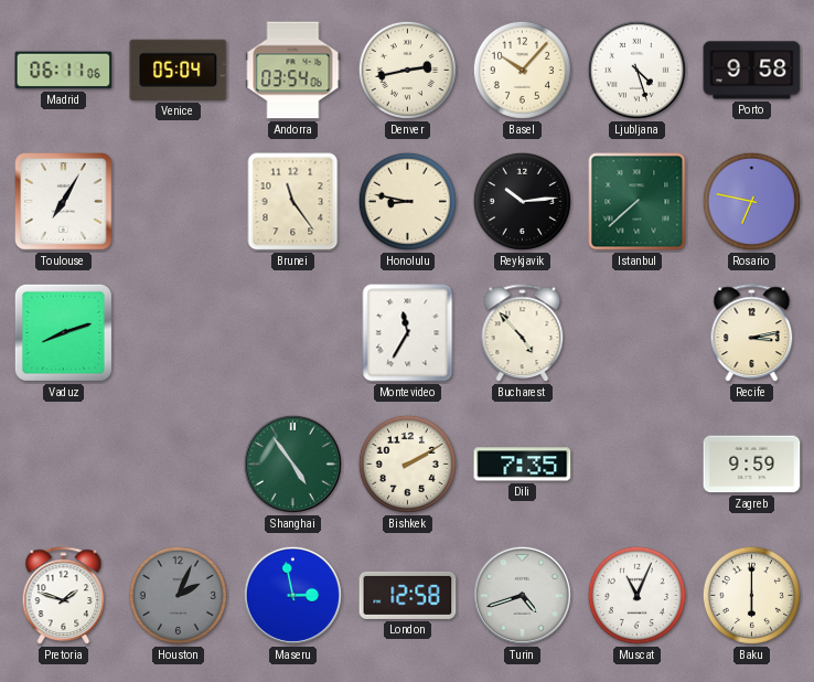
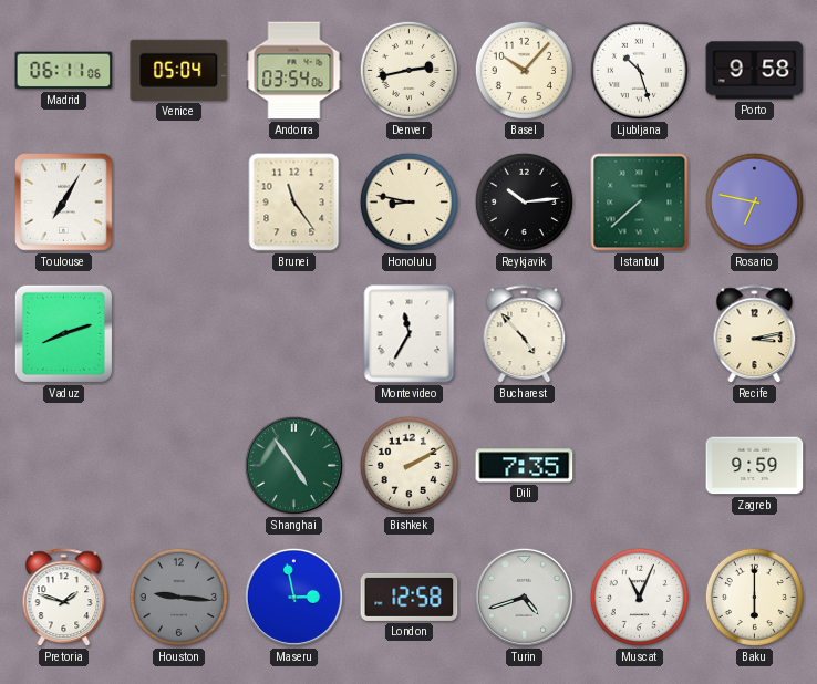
Ljubljana: 4:27 -> 10:27
Houston: 2:04 -> 9:16
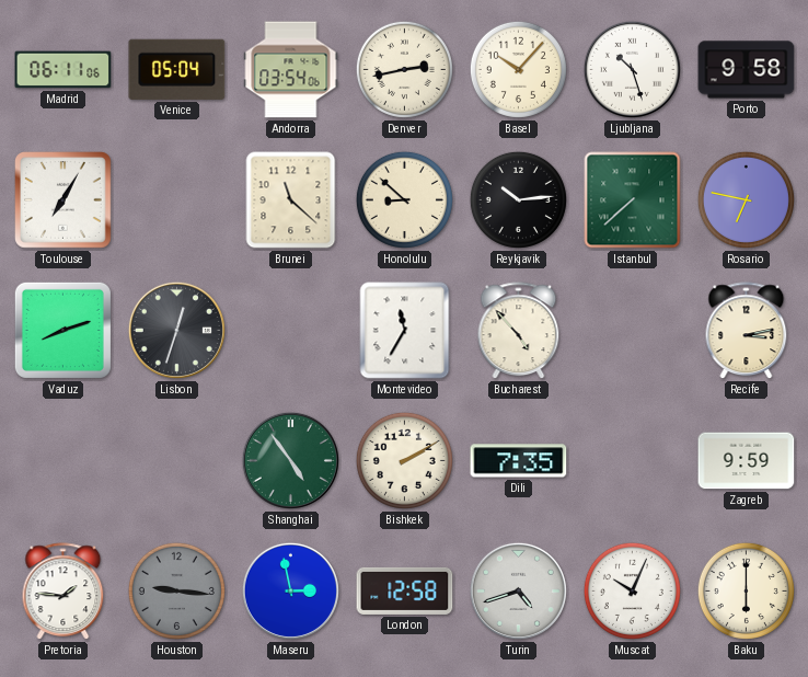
Brunei: 11:24 -> 11:22
Honolulu: 8:47 -> 8:52
Lisbon: none -> 12:33
Pretoria: 1:48 -> 1:46
Muscat: 11:04 -> 10:04
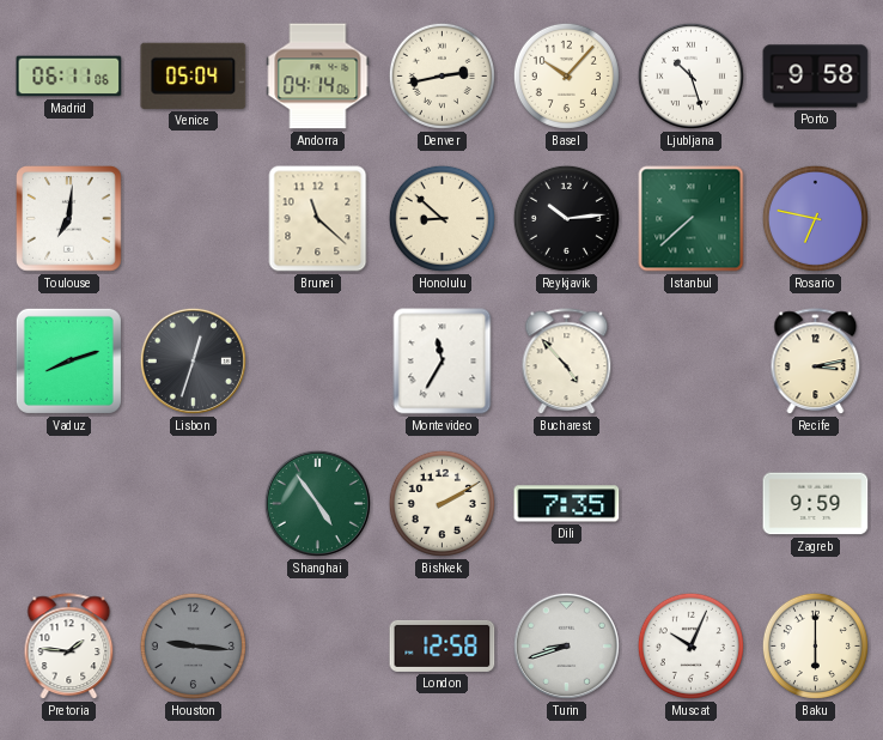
Andorra: 03:54 -> 04:14
Toulouse: 7:05 -> 7:01
Maseru: 2:58 -> none
Turin: 4:42 -> 8:42
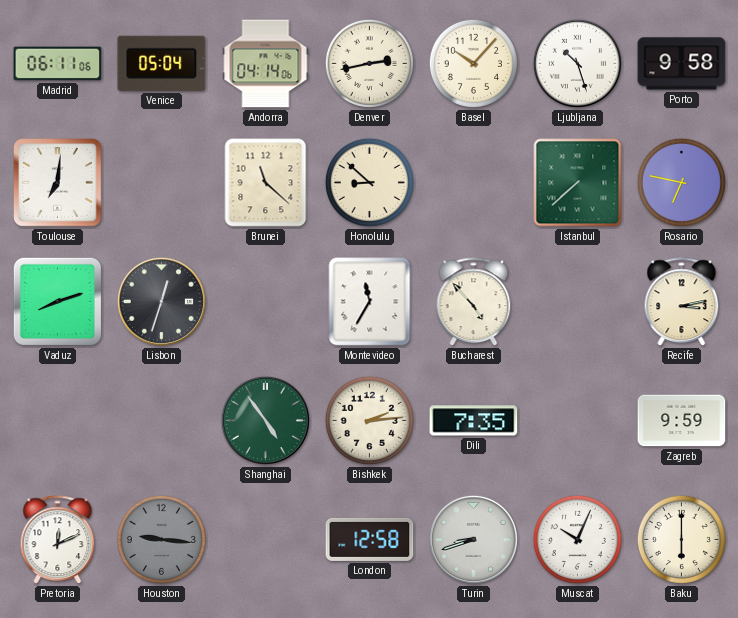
Reykjavik: 10:14 -> none
Bishkek: 2:10 -> 2:14
Pretoria: 1:46 -> 12:11
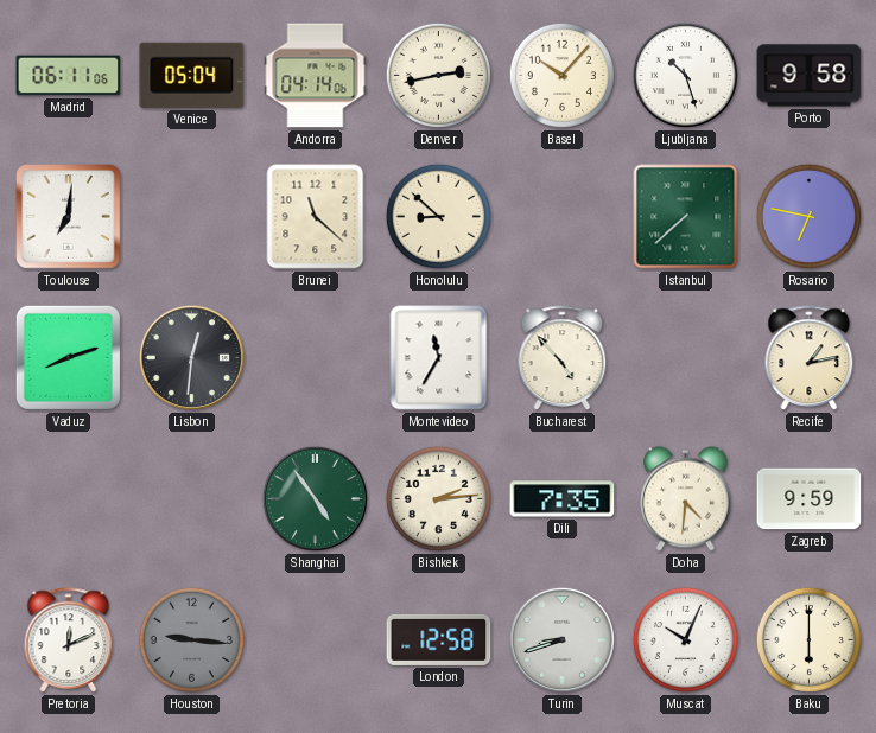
Lisbon: 12:33 -> 12:31
Recife: 3:13 -> 1:13
Doha: none -> 4:31
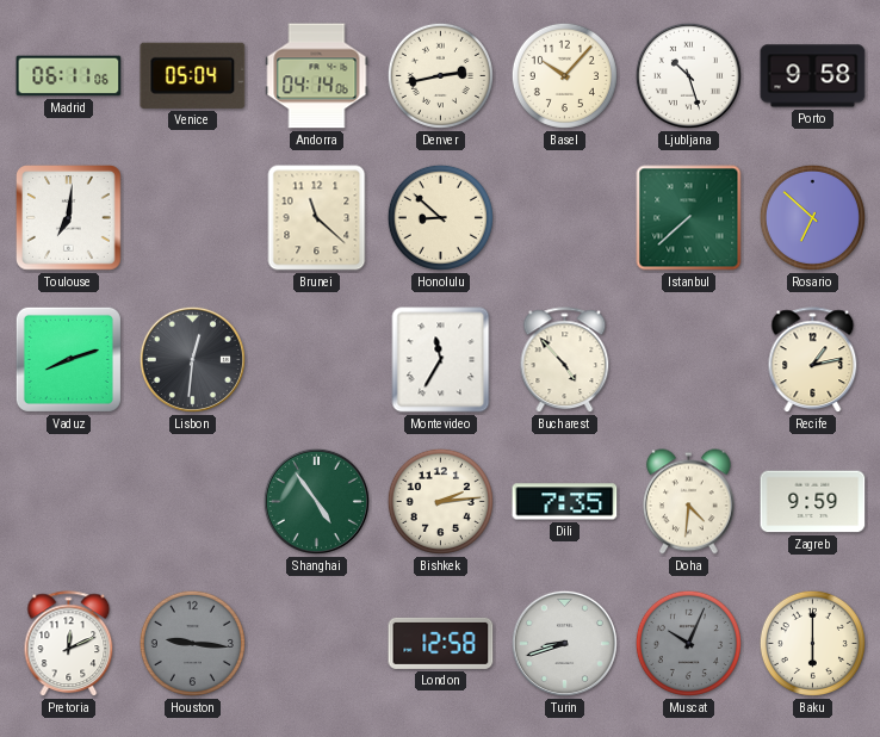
Rosario: 6:47 -> 6:52
Muscat dial: white -> grey
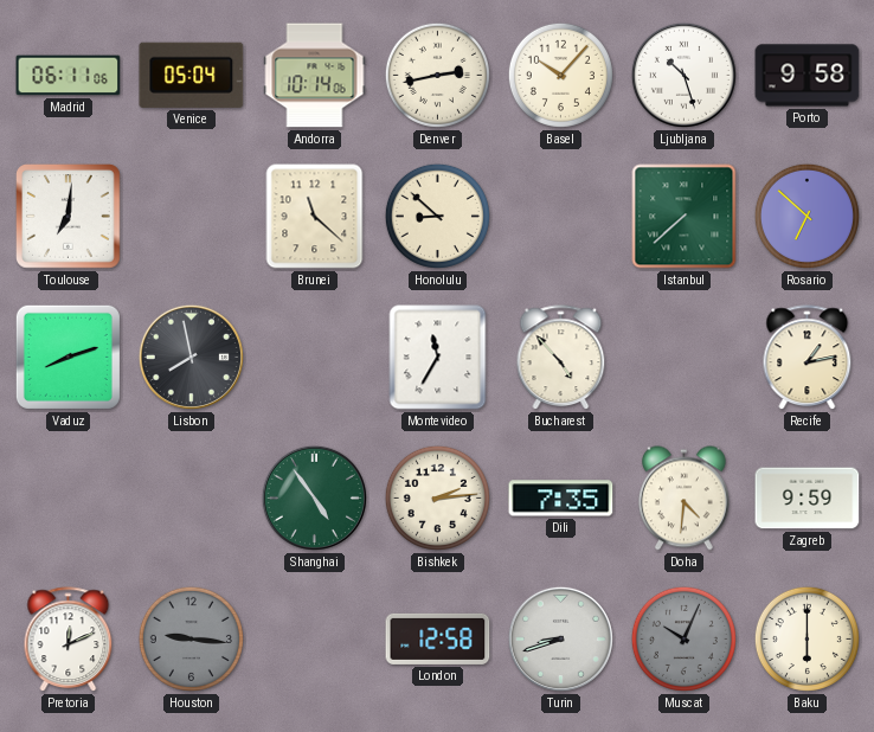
Andorra: 04:14 -> 10:14
Lisbon: 12:31 -> 7:58
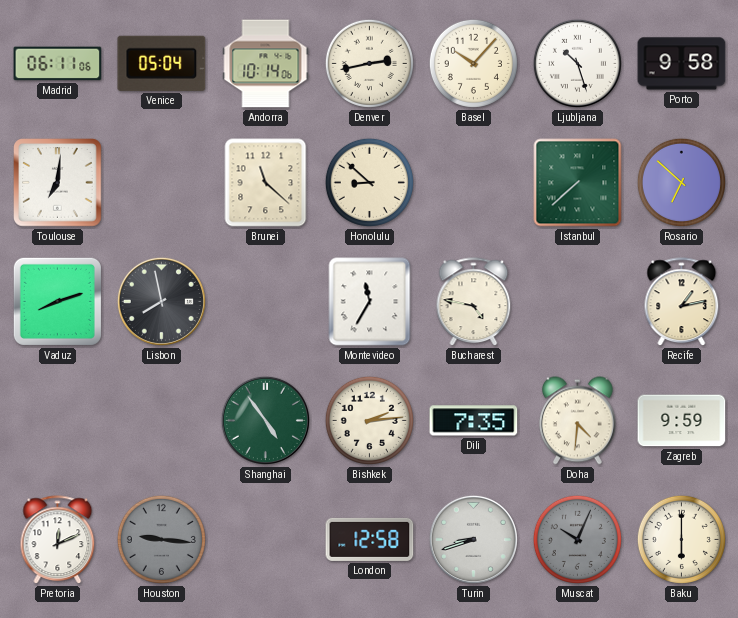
Bucharest: 4:53 -> 4:47
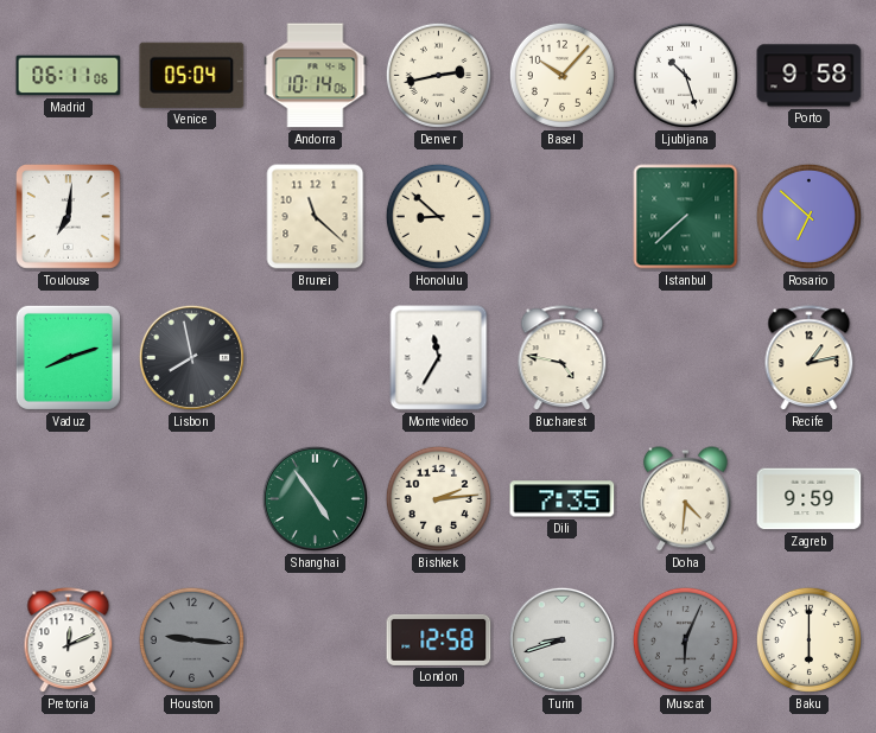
Muscat: 10:04 -> 6:04
